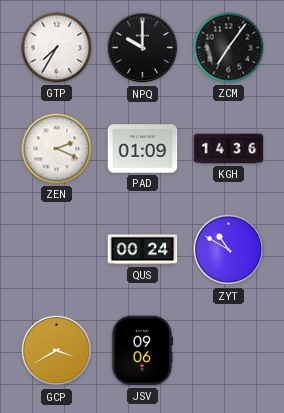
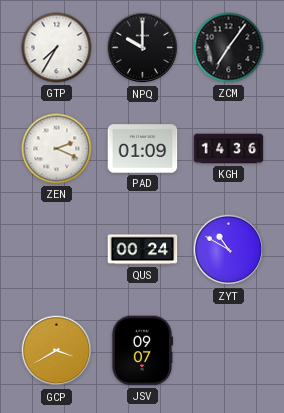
JSV: 09:06 -> 09:07
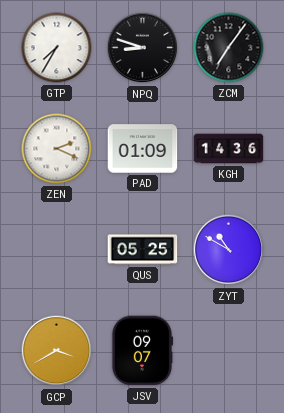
NPQ: 10:00 -> 8:48
QUS: 00:24 -> 05:25
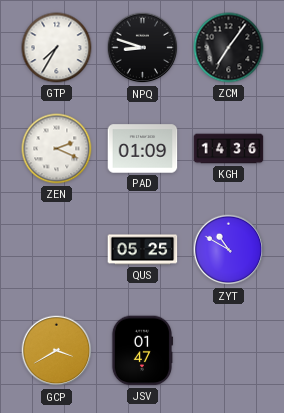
JSV: 09:07 -> 01:47
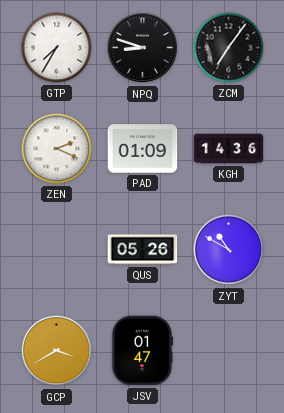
QUS: 05:25 -> 05:26
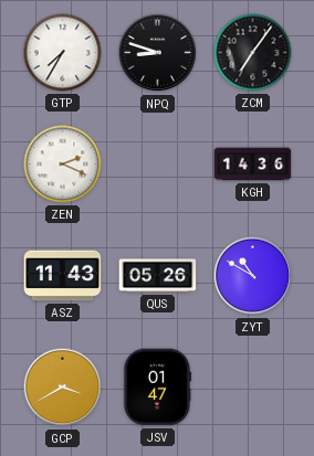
PAD: 01:09 -> none
ASZ: none -> 11:43
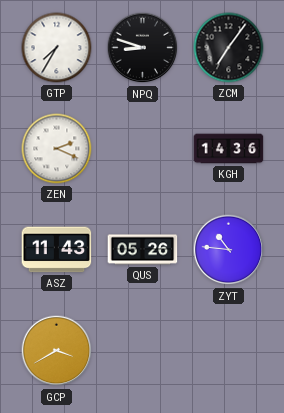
ZYT: 10:50 -> 10:46
JSV: 01:47 -> none
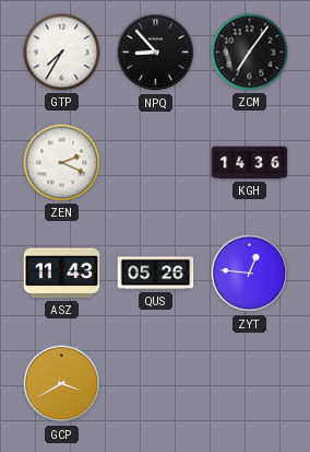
NPQ: 8:48 -> 8:53
ZYT: 10:46 -> 12:46
